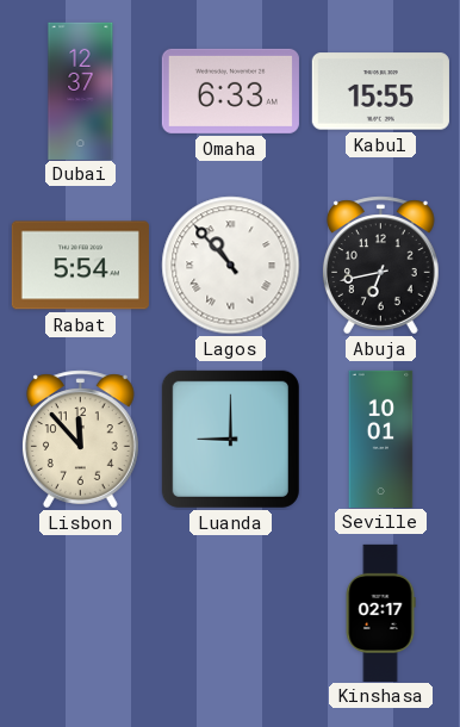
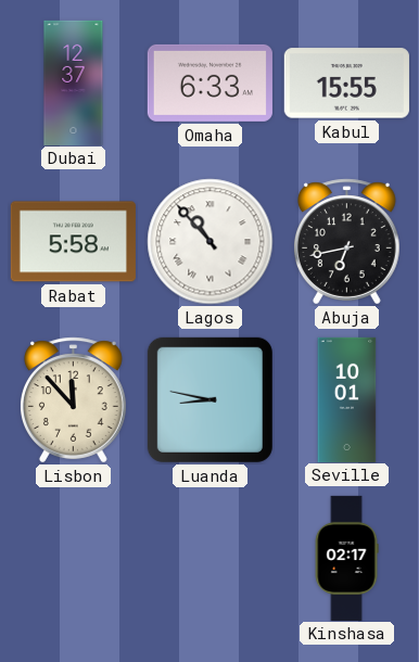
Rabat: 5:54 -> 5:58
Luanda: 9:00 -> 8:47
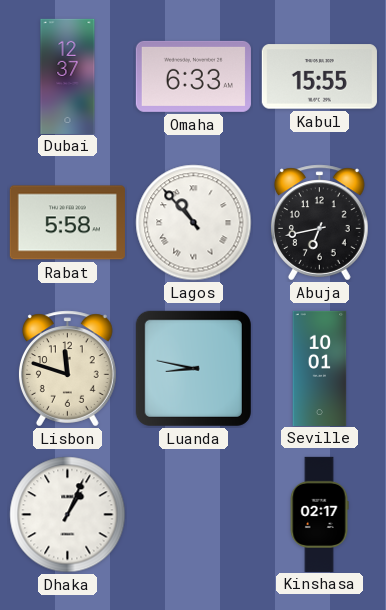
Lisbon: 11:53 -> 11:48
Dhaka: none -> 1:04
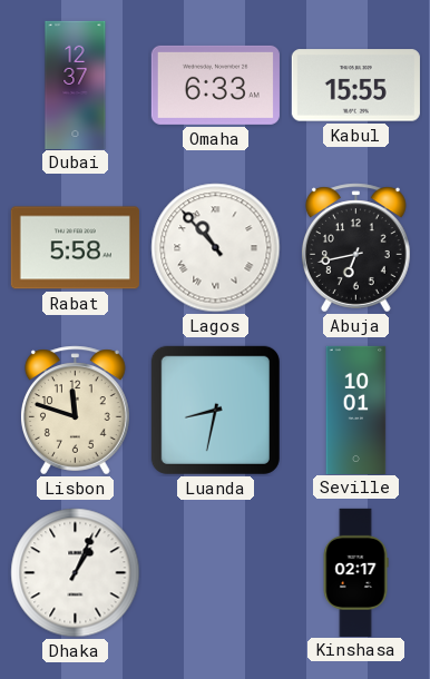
Luanda: 8:47 -> 8:32
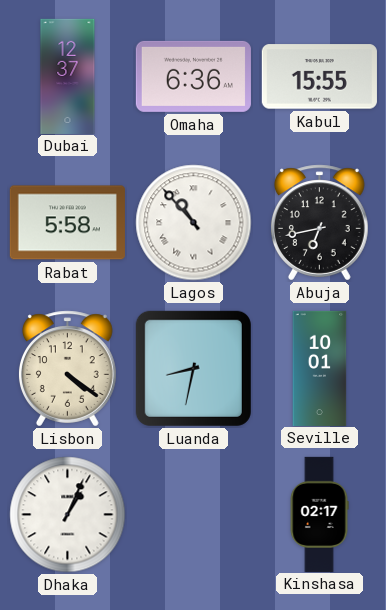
Omaha: 6:33 -> 6:36
Lisbon: 11:48 -> 4:21
